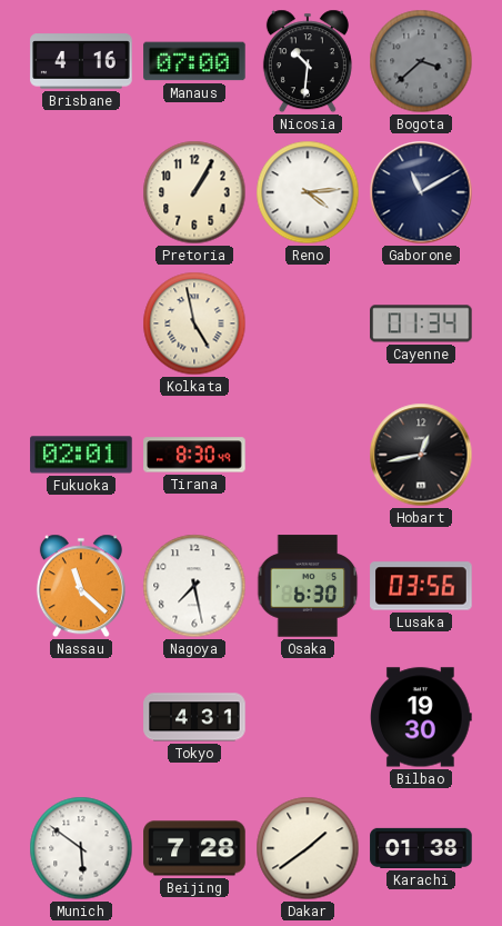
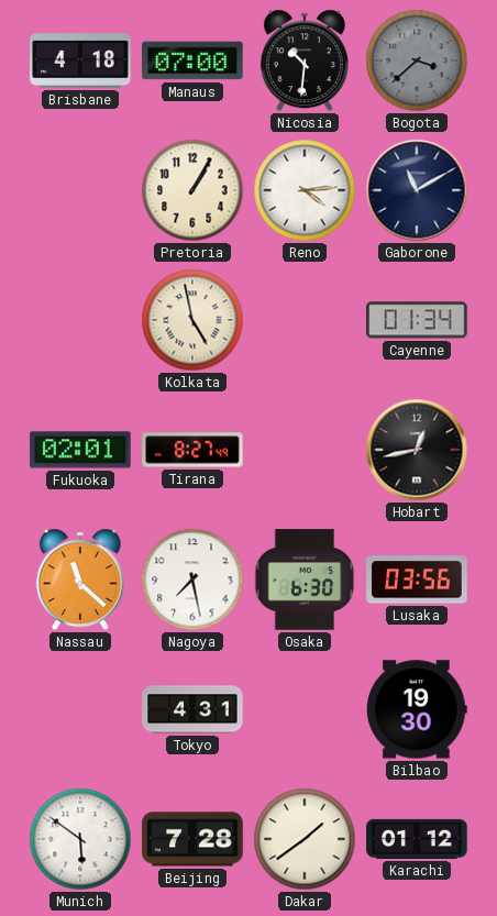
Brisbane: 4:16 -> 4:18
Tirana: 8:30 -> 8:27
Karachi: 01:38 -> 01:12
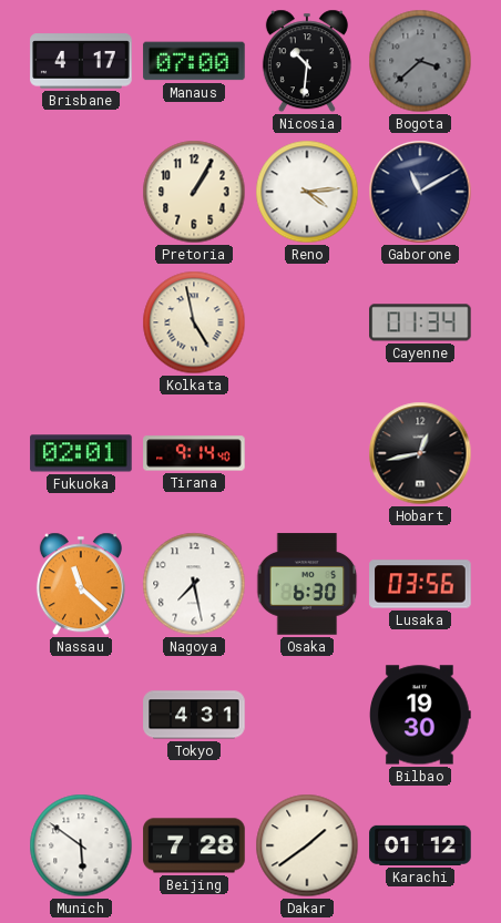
Brisbane: 4:18 -> 4:17
Tirana: 8:27 -> 9:14
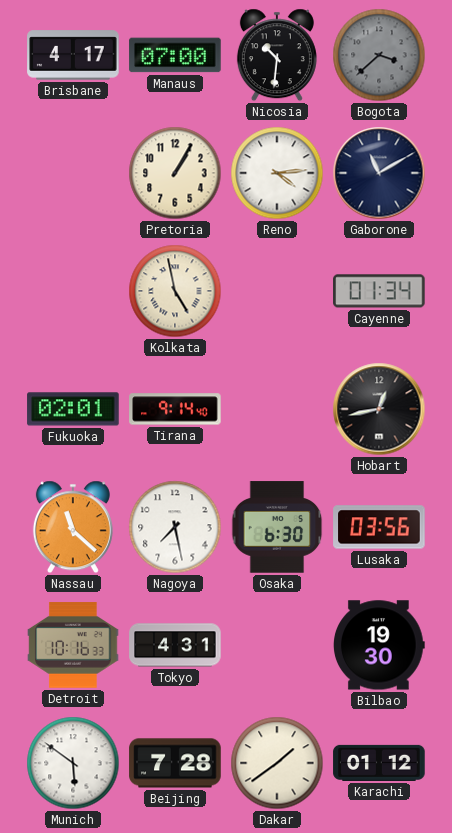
Detroit: none -> 10:16
